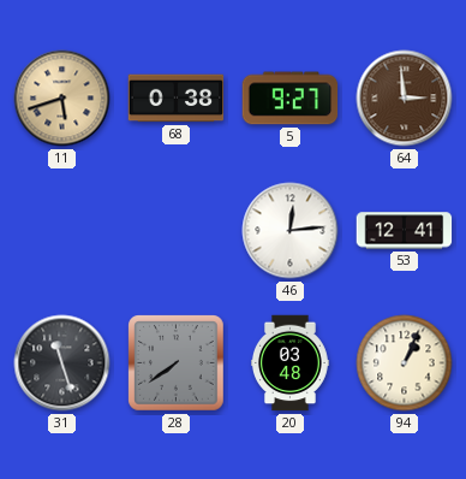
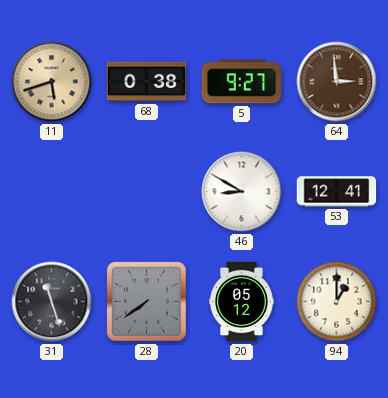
46: 12:14 -> 8:50
20: 03:48 -> 05:12
94: 1:04 -> 1:00
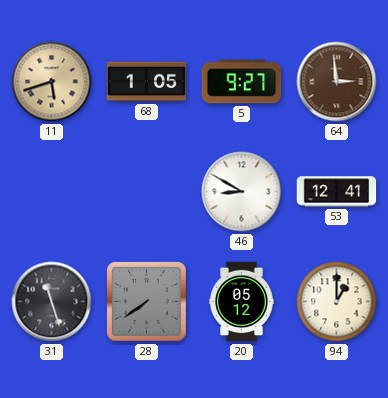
68: 0:38 -> 1:05
